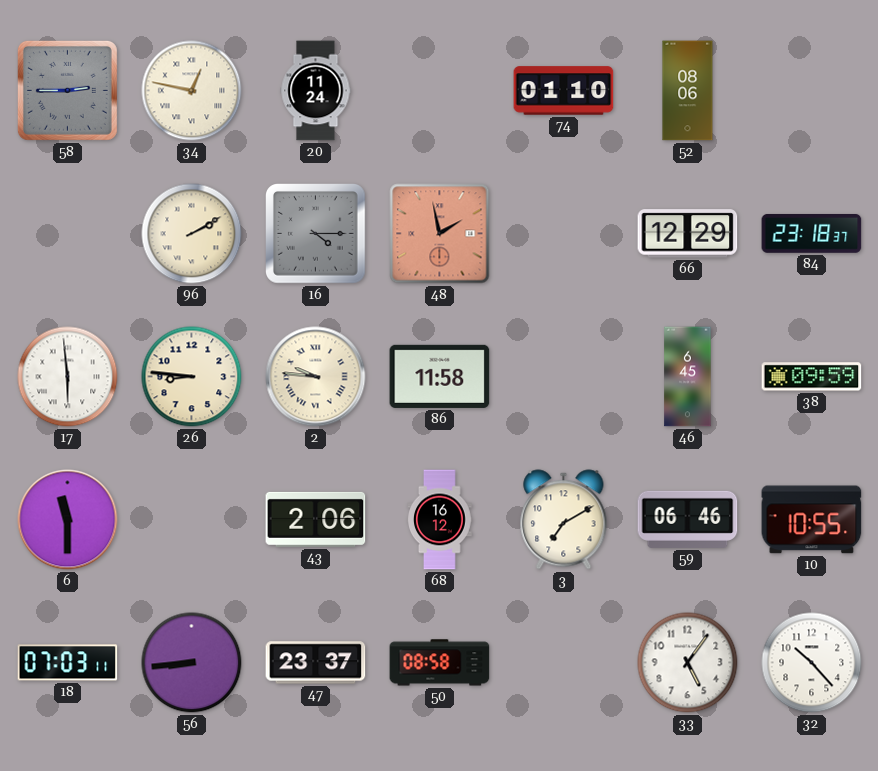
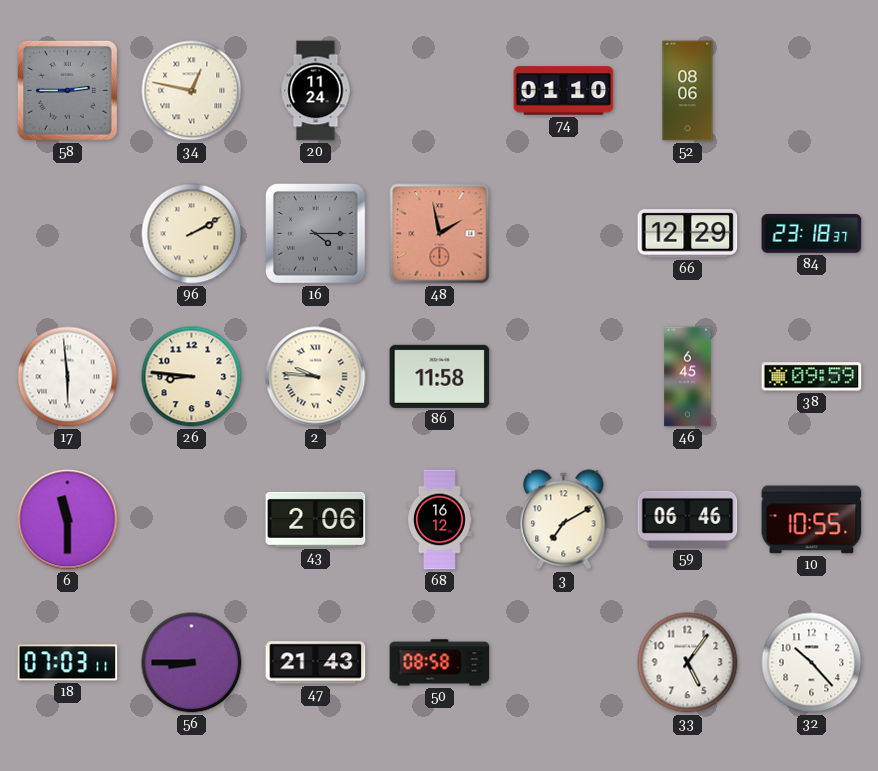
56: 8:44 -> 8:45
47: 23:37 -> 21:43
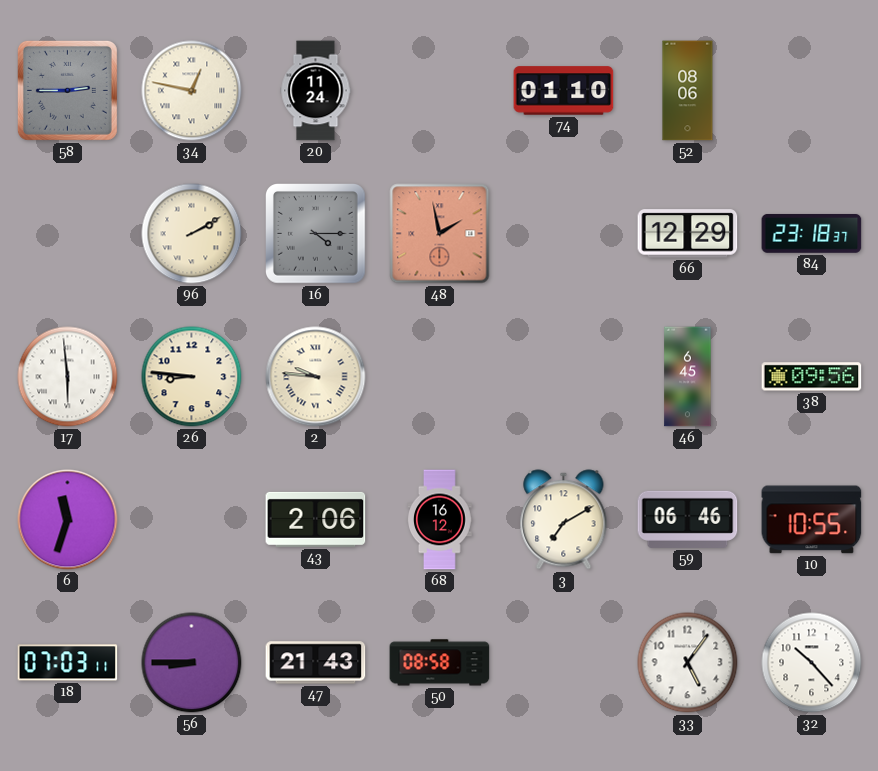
86: 11:58 -> none
38: 09:59 -> 09:56
6: 11:30 -> 11:33
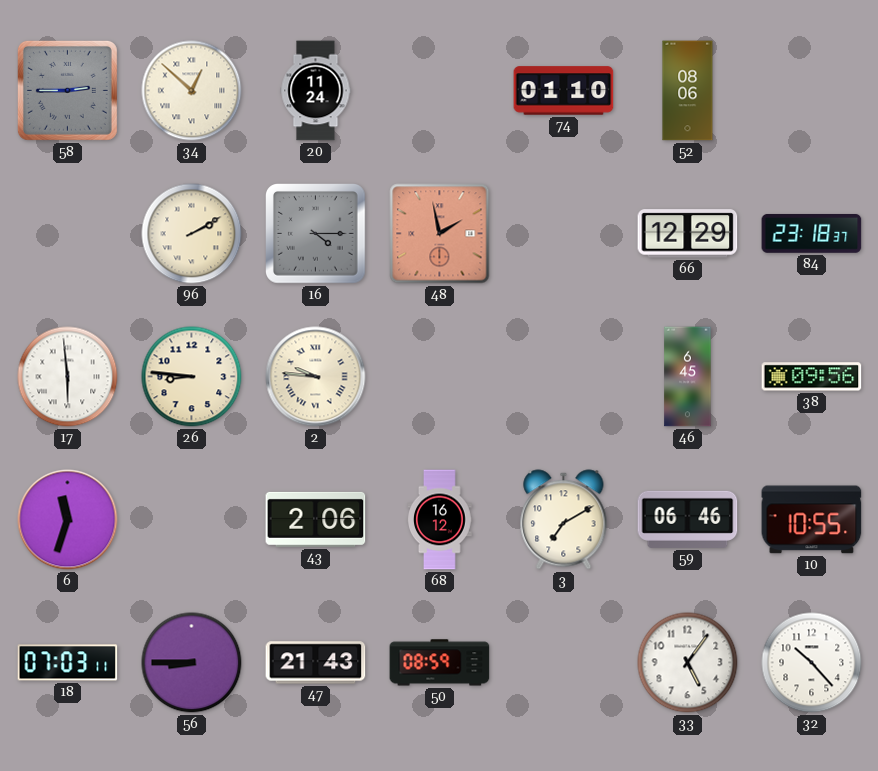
34: 12:47 -> 12:52
50: 08:58 -> 08:59
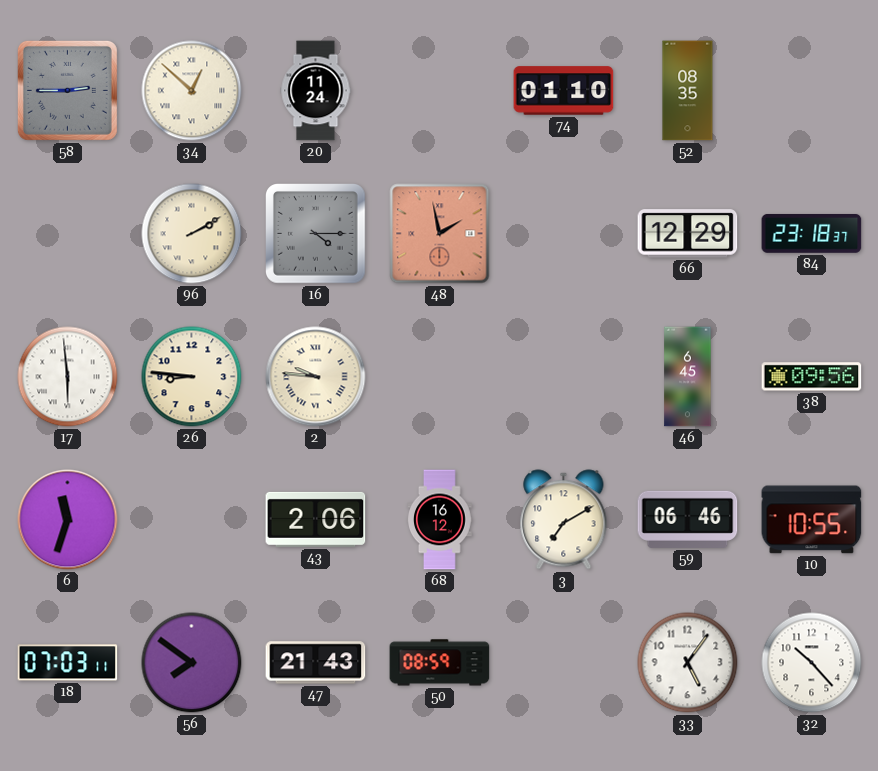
52: 08:06 -> 08:35
56: 8:45 -> 7:51
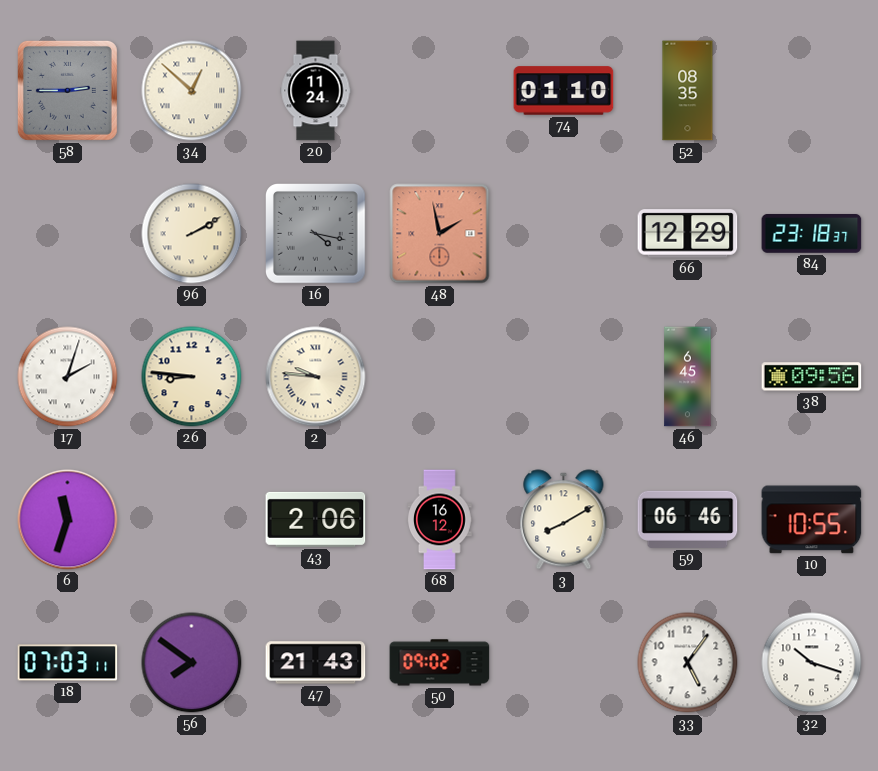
16: 4:15 -> 4:17
17: 5:59 -> 2:03
3: 7:10 -> 8:10
50: 08:59 -> 09:02
32: 10:23 -> 10:18
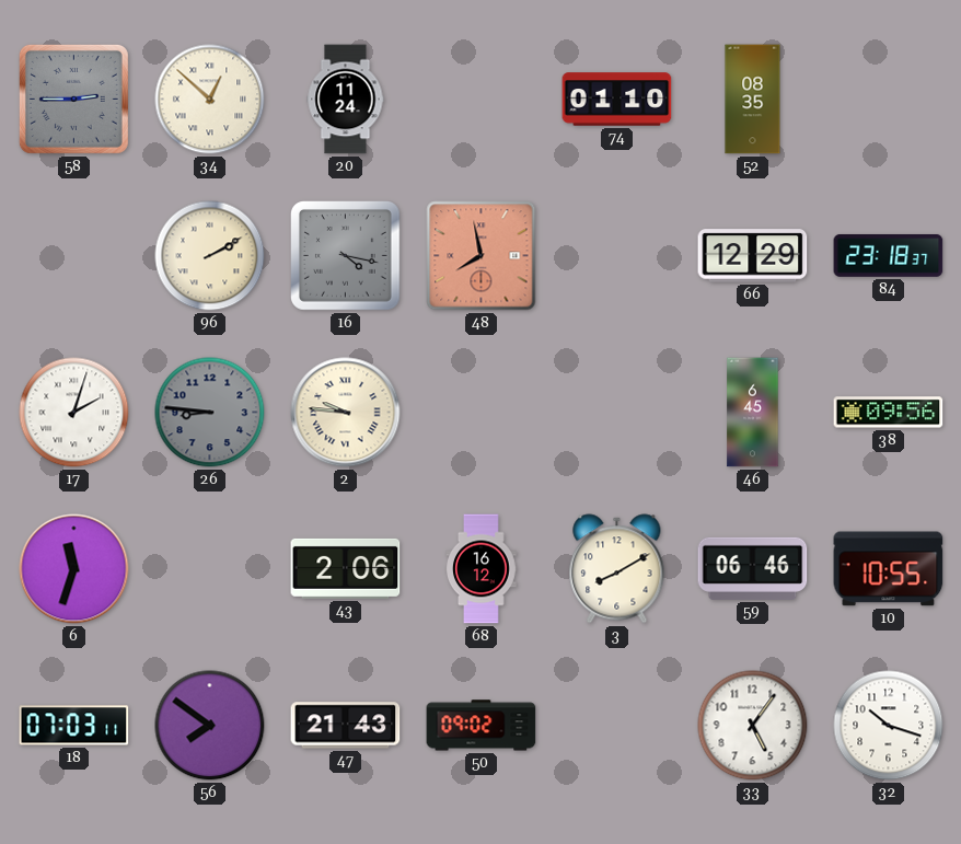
48: 1:58 -> 7:58
26 dial: cream -> grey
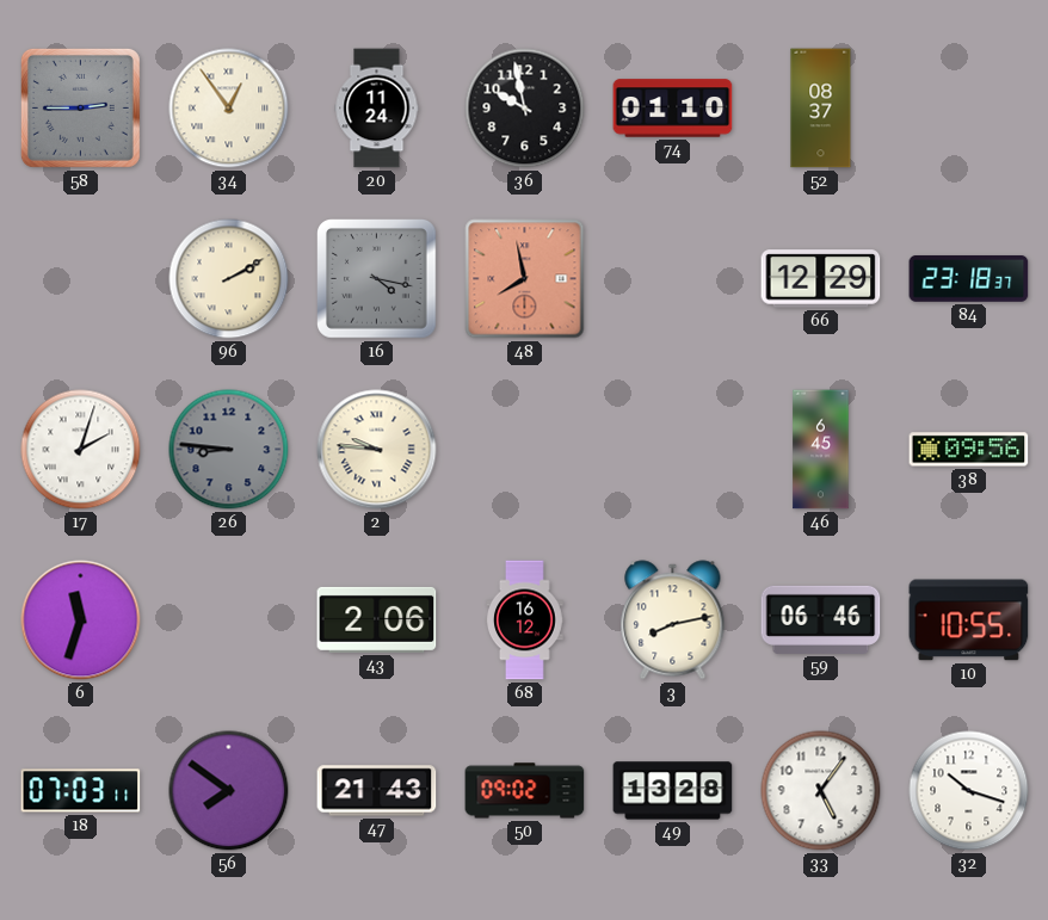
34: 12:52 -> 12:54
36: none -> 9:58
52: 08:35 -> 08:37
3: 8:10 -> 8:13
49: none -> 13:28
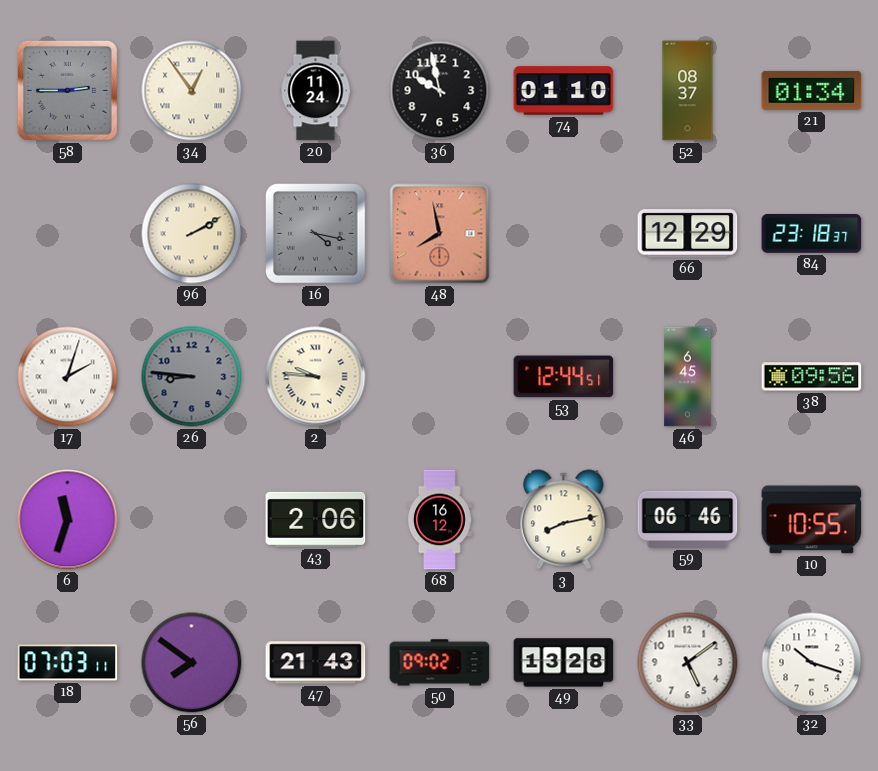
21: none -> 01:34
53: none -> 12:44
33: 5:06 -> 5:09
